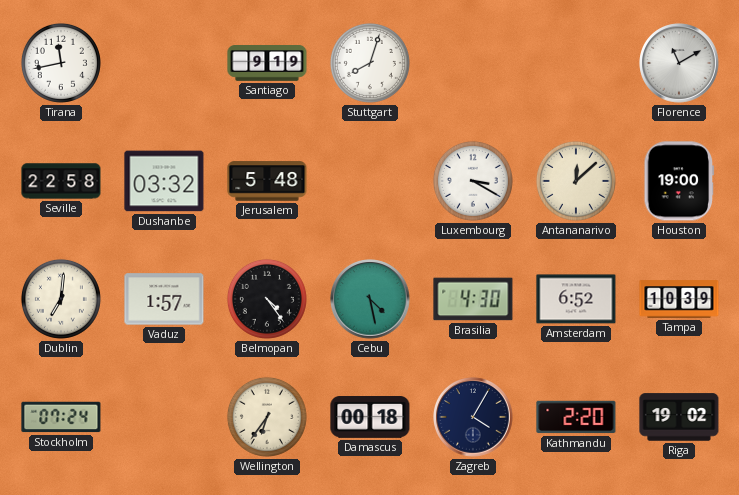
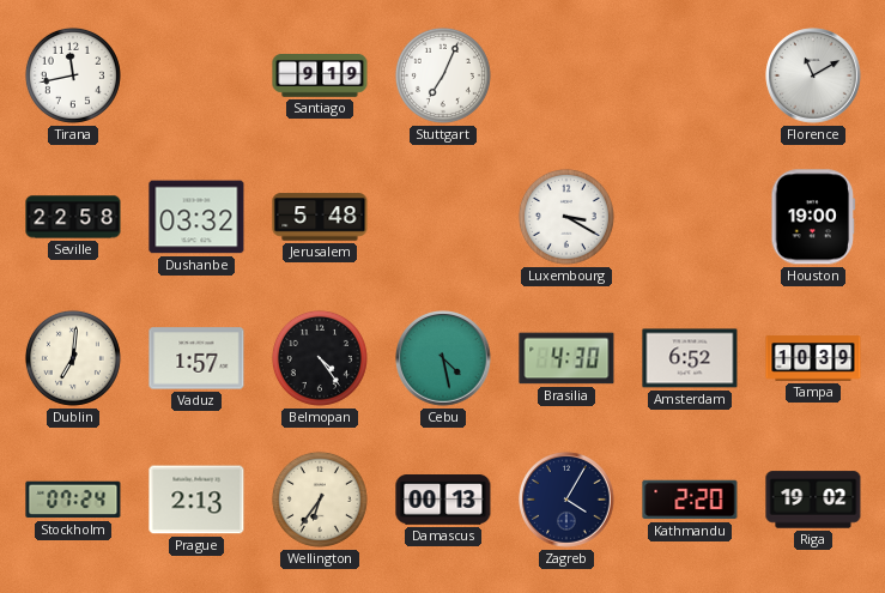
Stuttgart: 8:03 -> 7:04
Antananarivo: 12:08 -> none
Prague: none -> 2:13
Damascus: 00:18 -> 00:13
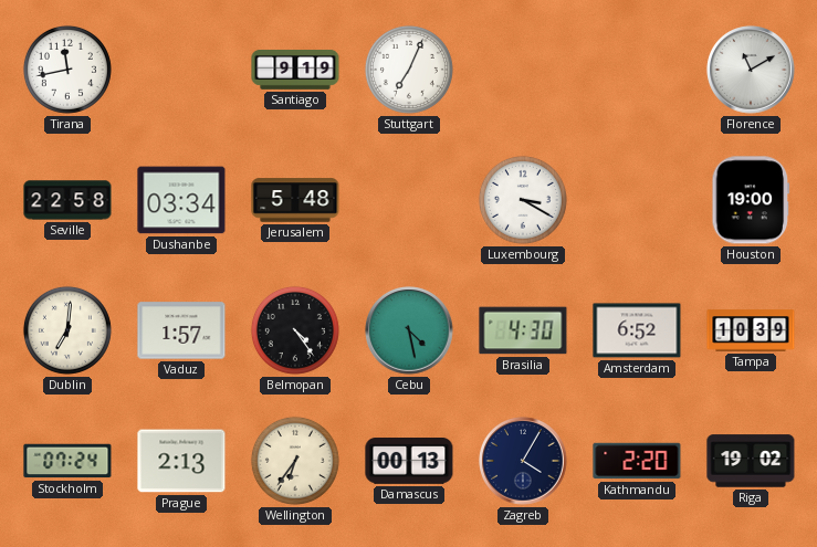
Dushanbe: 03:32 -> 03:34
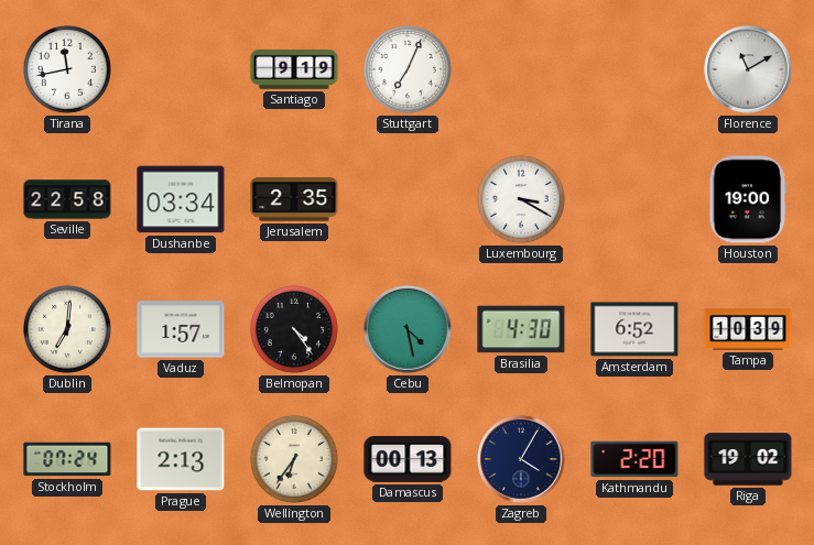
Jerusalem: 5:48 -> 2:35
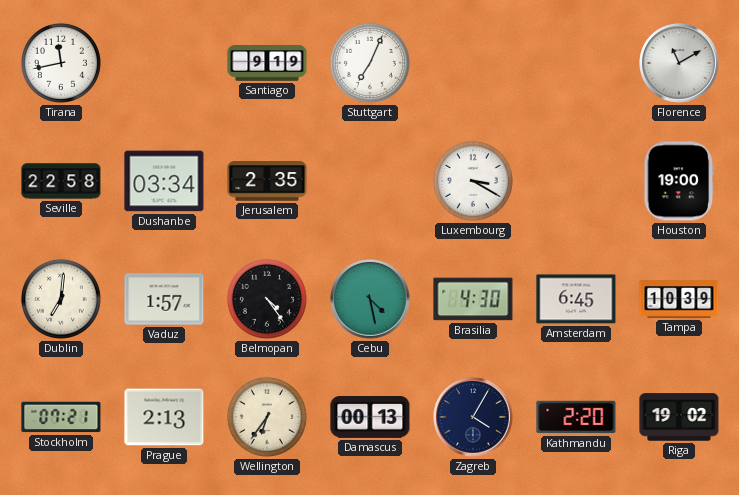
Amsterdam: 6:52 -> 6:45
Stockholm: 07:24 -> 07:21
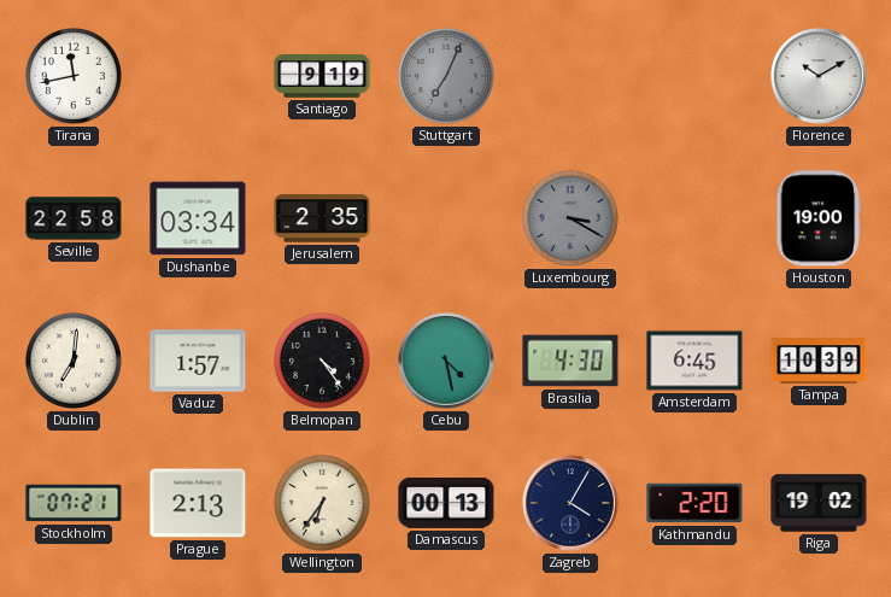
Stuttgart dial: white -> grey
Florence: 11:10 -> 10:10
Luxembourg dial: white -> grey
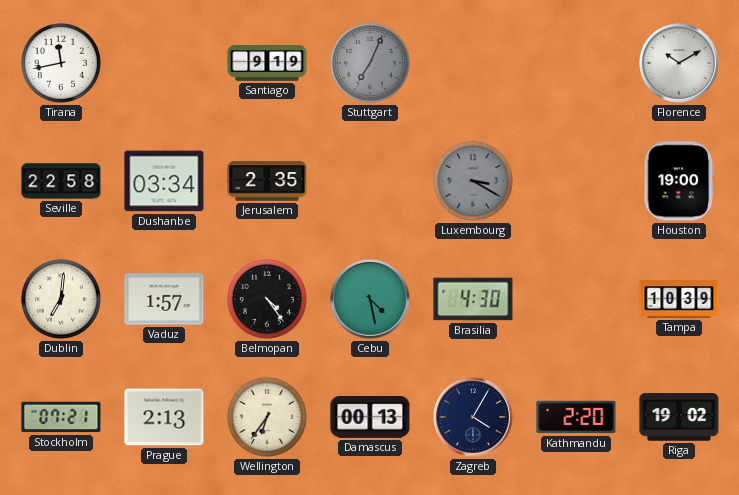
Amsterdam: 6:45 -> none
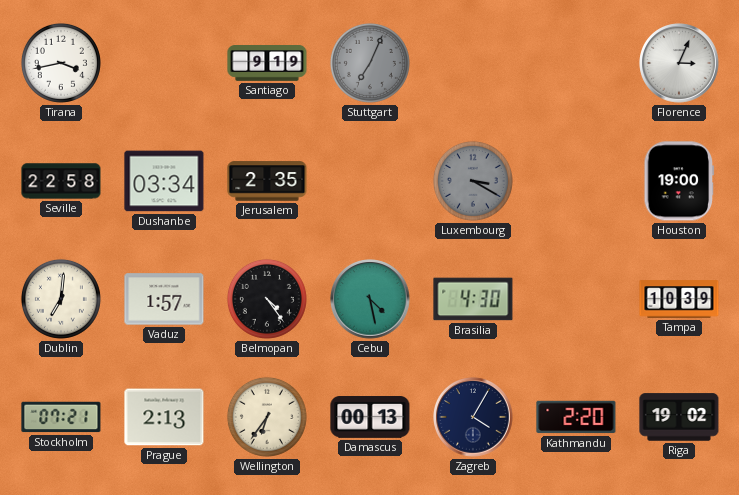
Tirana: 11:43 -> 3:43
Florence: 10:10 -> 3:04
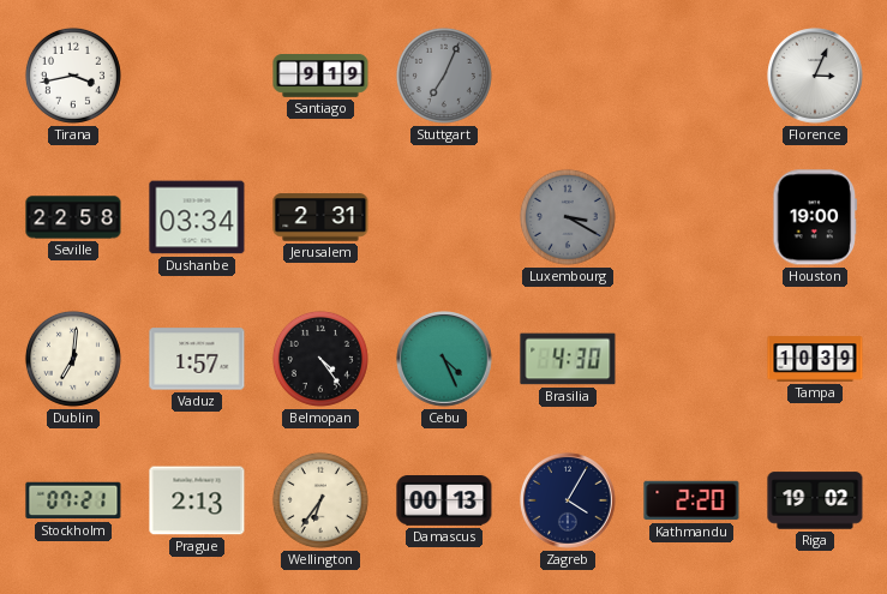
Jerusalem: 2:35 -> 2:31
Cebu: 4:28 -> 4:26
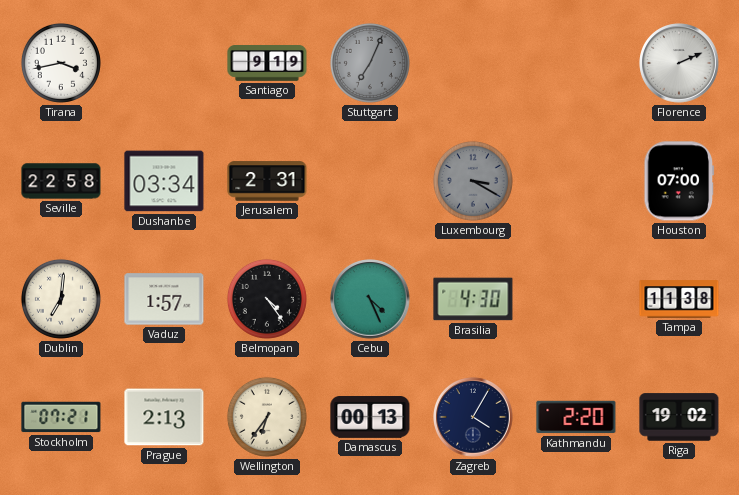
Florence: 3:04 -> 2:11
Houston: 19:00 -> 07:00
Tampa: 10:39 -> 11:38
